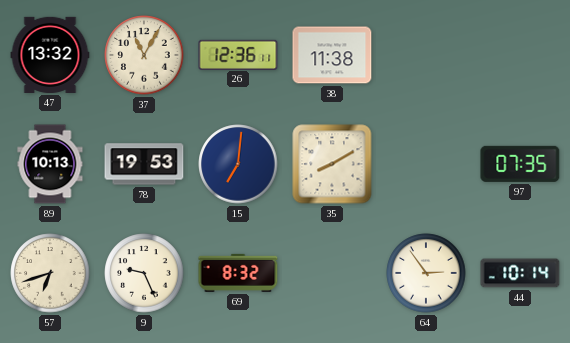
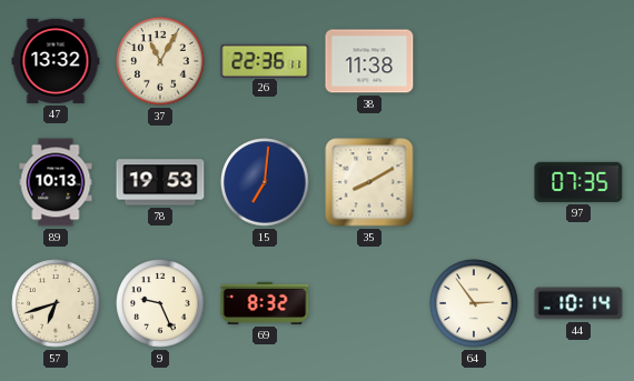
26: 12:36 -> 22:36
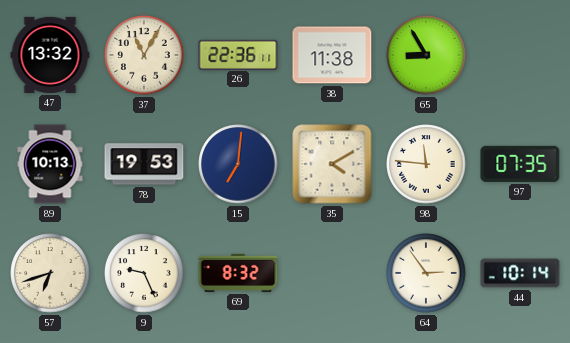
65: none -> 8:55
35: 8:10 -> 4:10
98: none -> 11:46
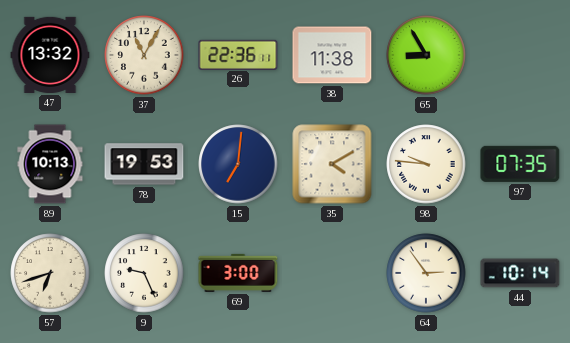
98: 11:46 -> 9:46
69: 8:32 -> 3:00
